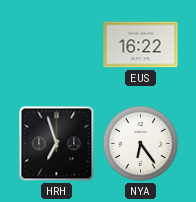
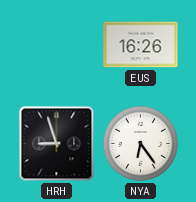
EUS: 16:22 -> 16:26
HRH: 6:57 -> 8:57
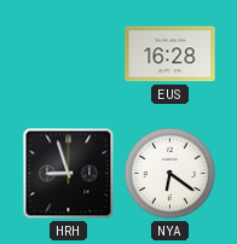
EUS: 16:26 -> 16:28
NYA: 6:24 -> 6:21
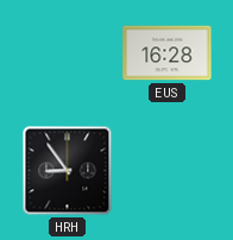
HRH: 8:57 -> 8:54
NYA: 6:21 -> none
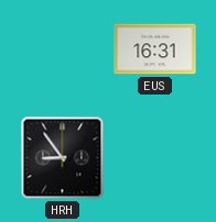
EUS: 16:28 -> 16:31
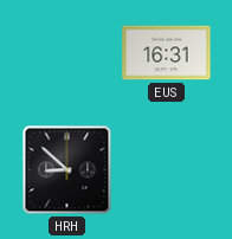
HRH: 8:54 -> 8:52
